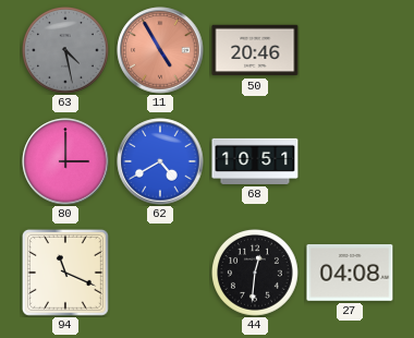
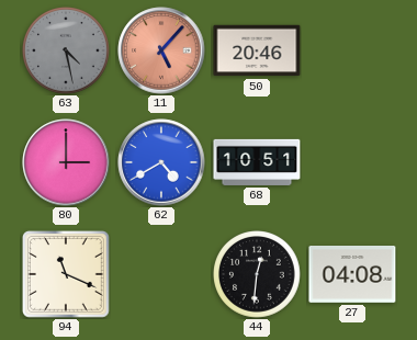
11: 4:55 -> 5:07
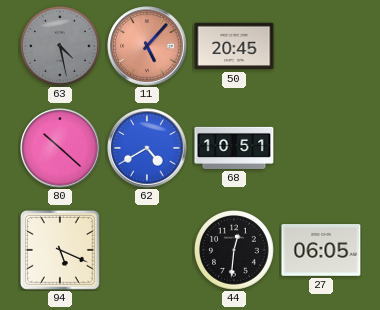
50: 20:46 -> 20:45
80: 3:00 -> 10:22
94: 11:19 -> 5:19
27: 04:08 -> 06:05
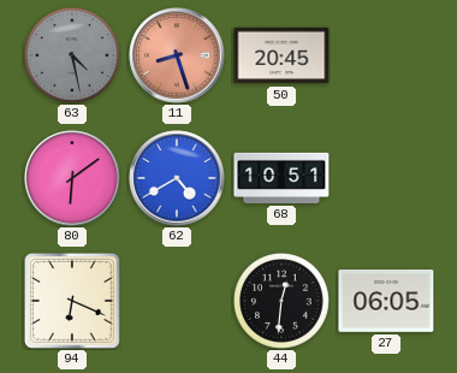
11: 5:07 -> 8:27
80: 10:22 -> 6:09
94: 5:19 -> 6:19
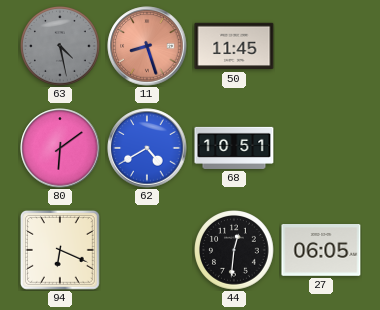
50: 20:45 -> 11:45
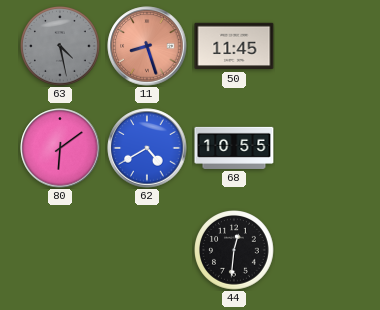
68: 10:51 -> 10:55
94: 6:19 -> none
27: 06:05 -> none
